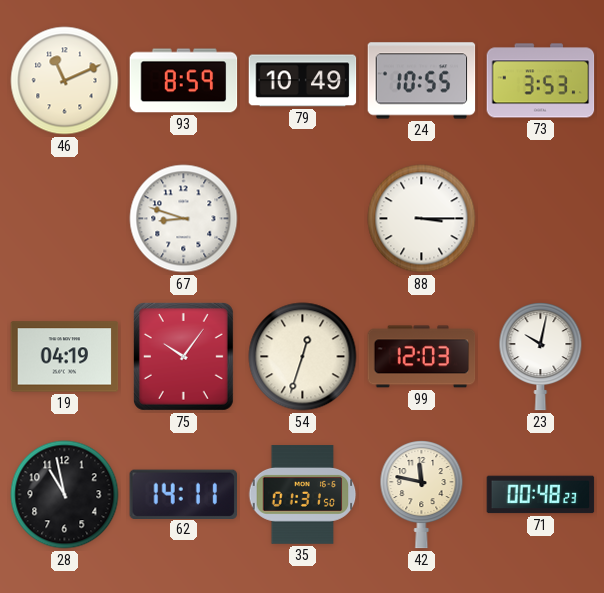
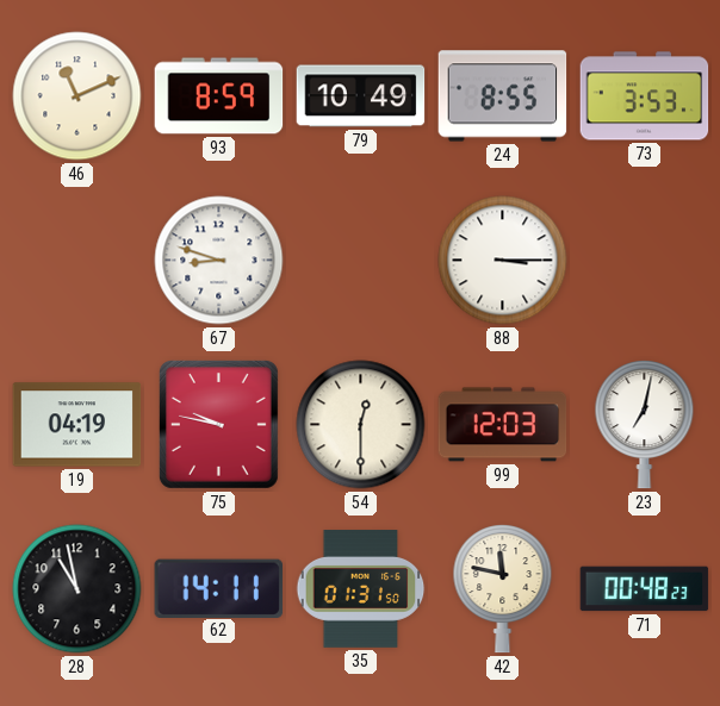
24: 10:55 -> 8:55
75: 10:06 -> 9:47
54: 12:33 -> 12:30
23: 10:02 -> 7:02
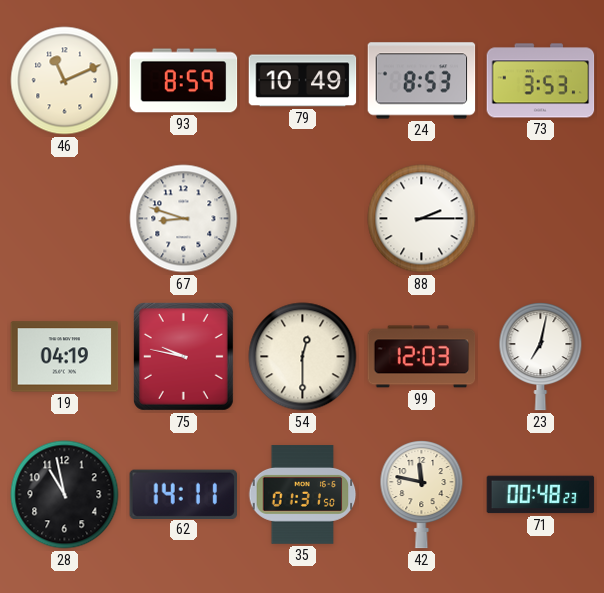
24: 8:55 -> 8:53
88: 3:15 -> 2:15
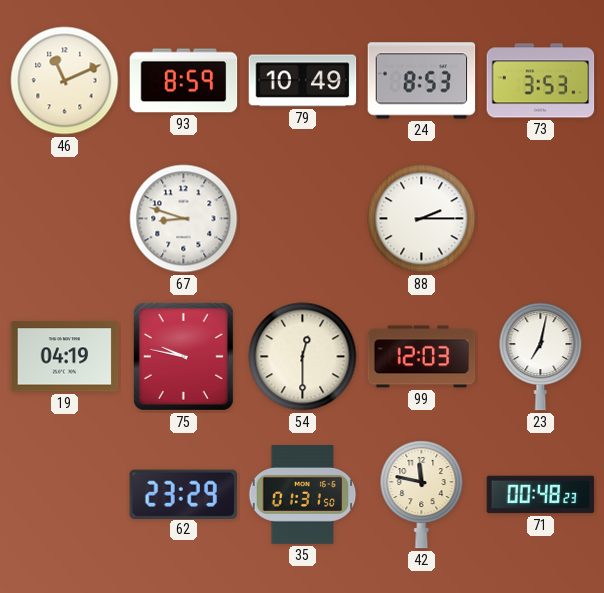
28: 10:58 -> none
62: 14:11 -> 23:29
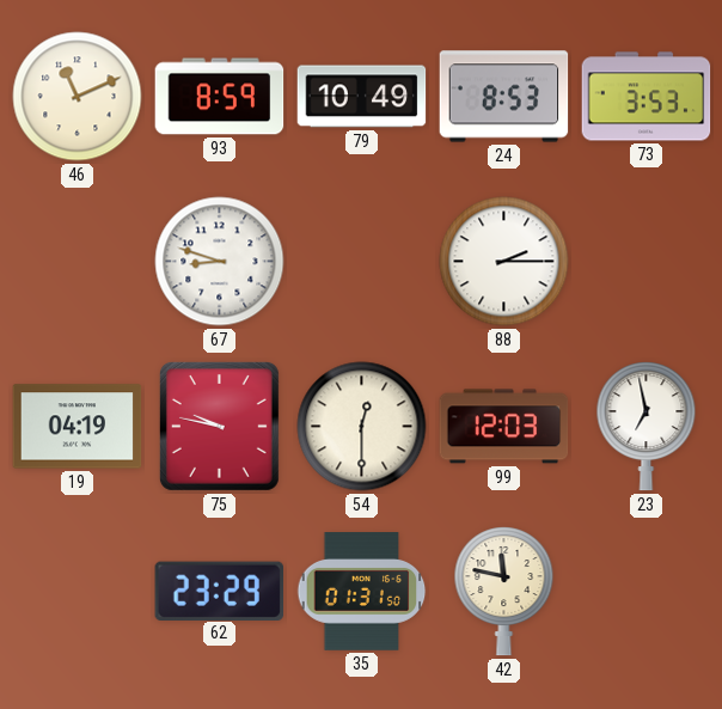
23: 7:02 -> 6:58
71: 00:48 -> none
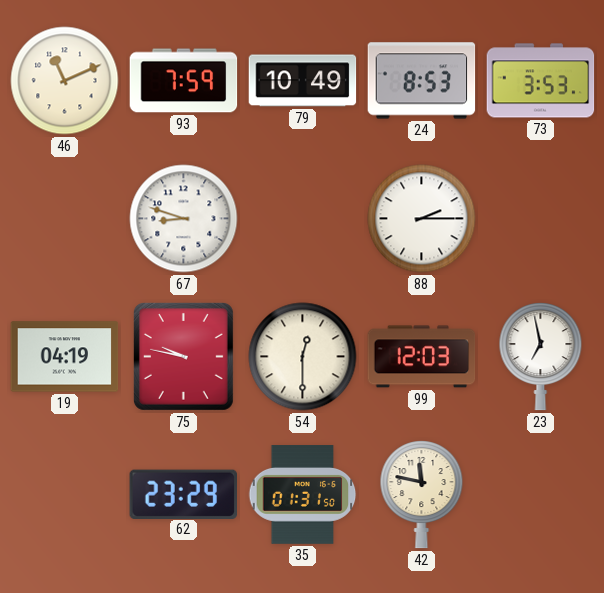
93: 8:59 -> 7:59
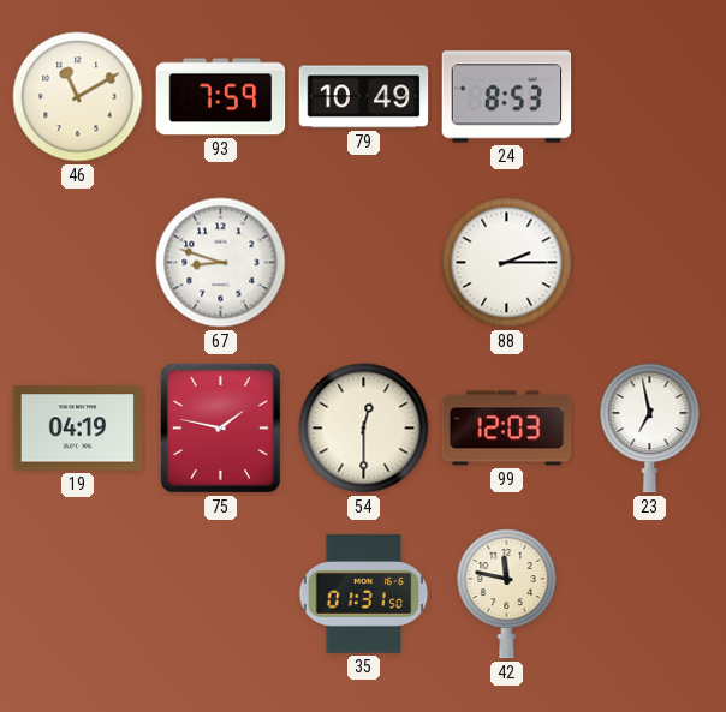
46: 11:11 -> 11:10
73: 3:53 -> none
75: 9:47 -> 1:47
62: 23:29 -> none
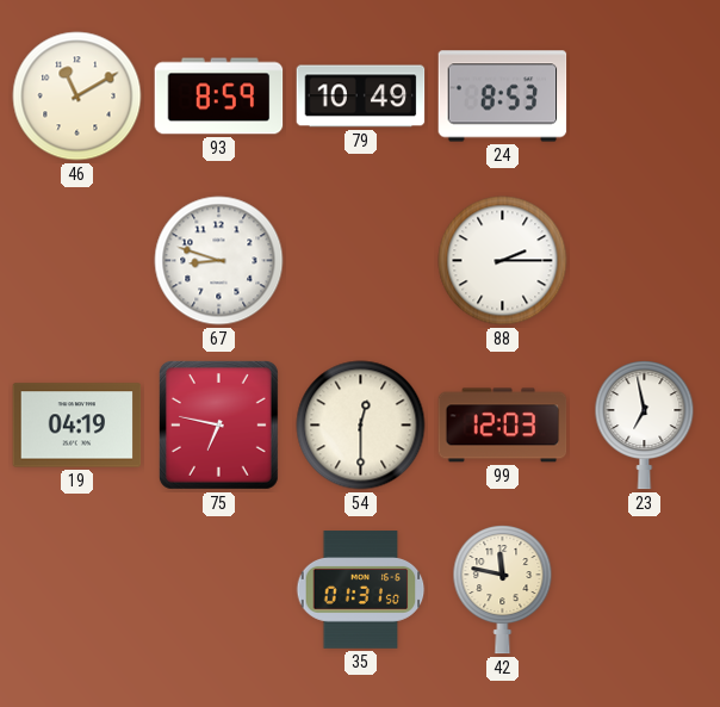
93: 7:59 -> 8:59
75: 1:47 -> 6:47
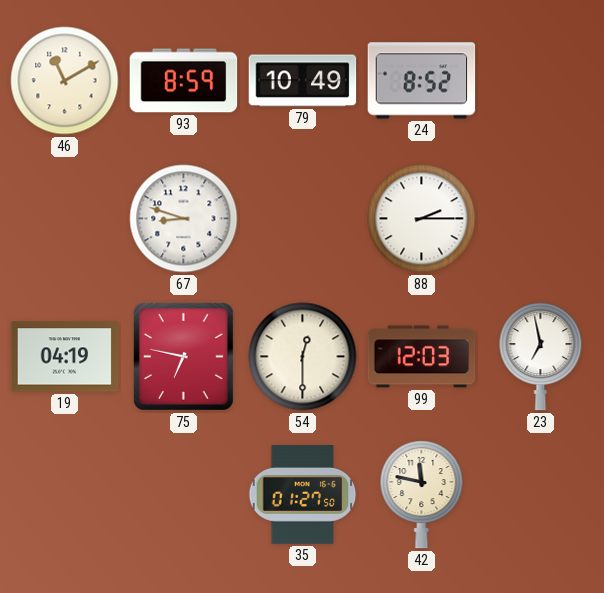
24: 8:53 -> 8:52
35: 01:31 -> 01:27
